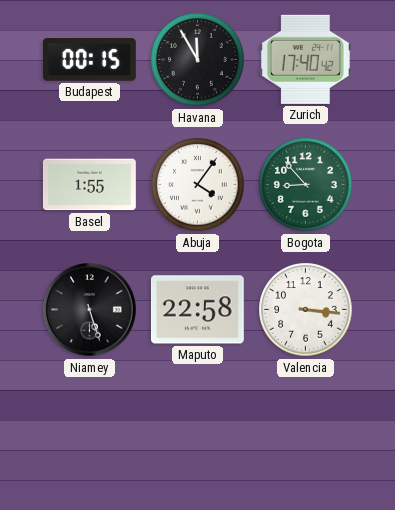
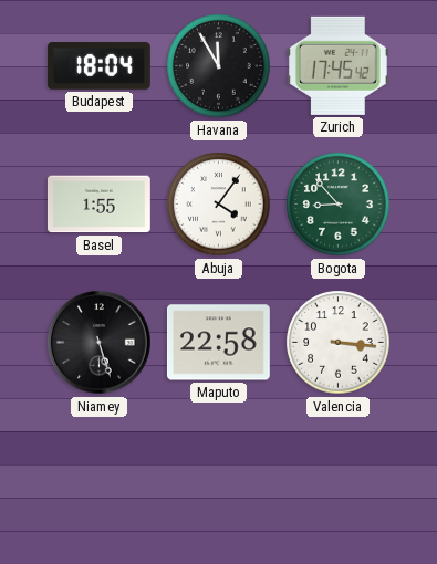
Budapest: 00:15 -> 18:04
Zurich: 17:40 -> 17:45
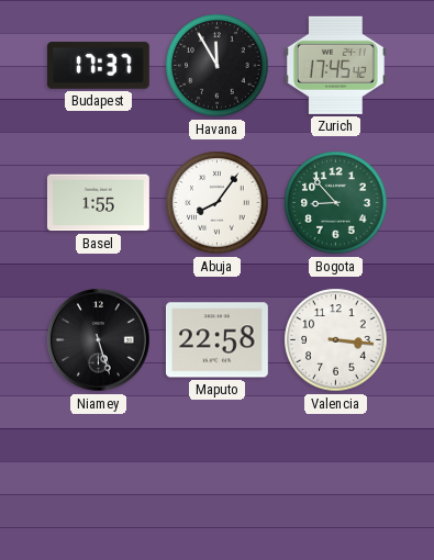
Budapest: 18:04 -> 17:37
Abuja: 4:06 -> 8:06
